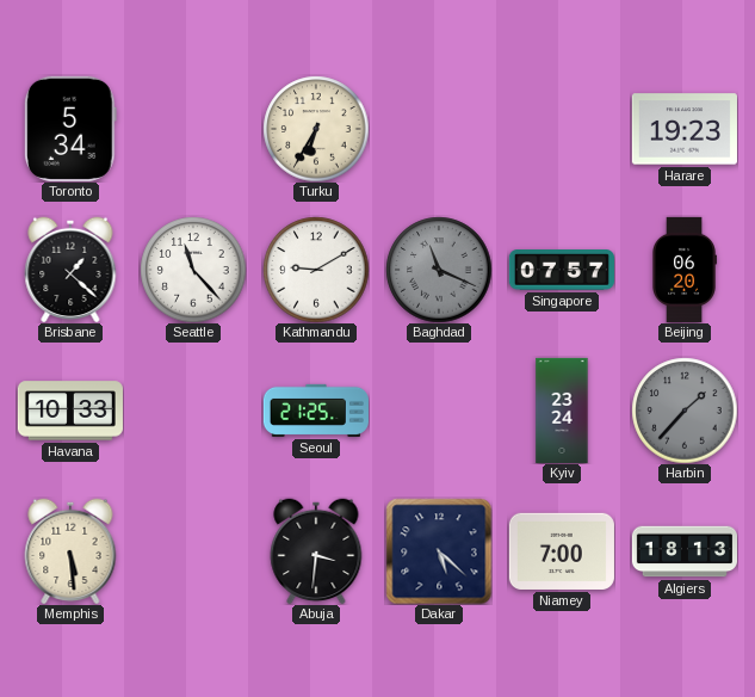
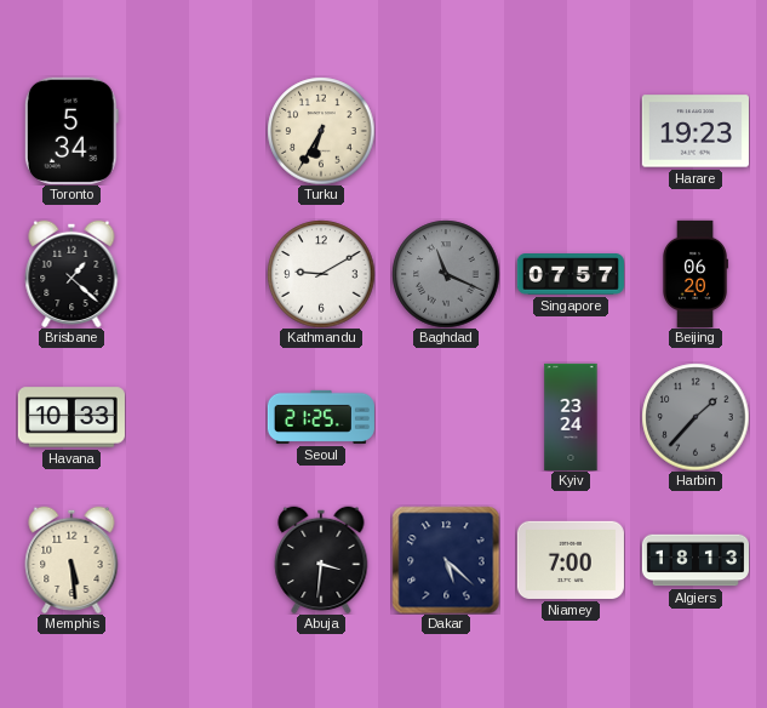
Seattle: 11:23 -> none
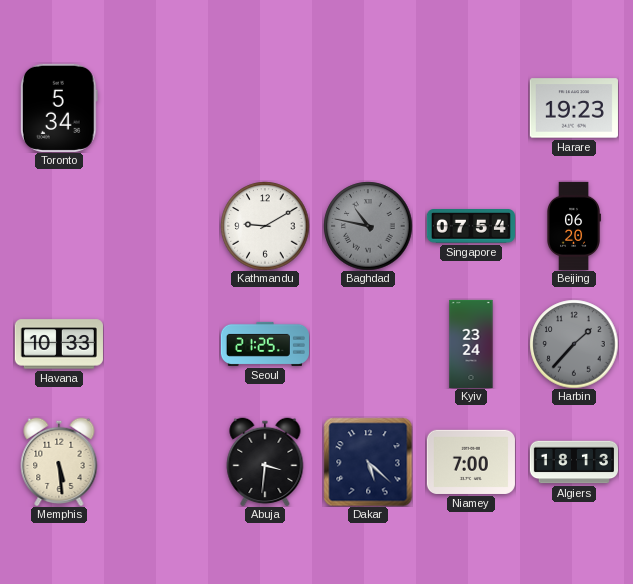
Turku: 6:35 -> none
Brisbane: 1:22 -> none
Baghdad: 11:19 -> 10:47
Singapore: 07:57 -> 07:54
